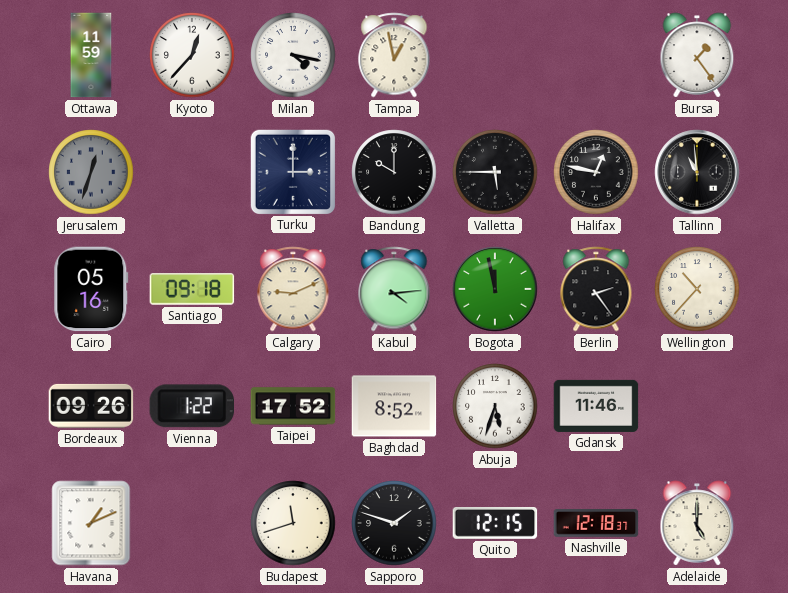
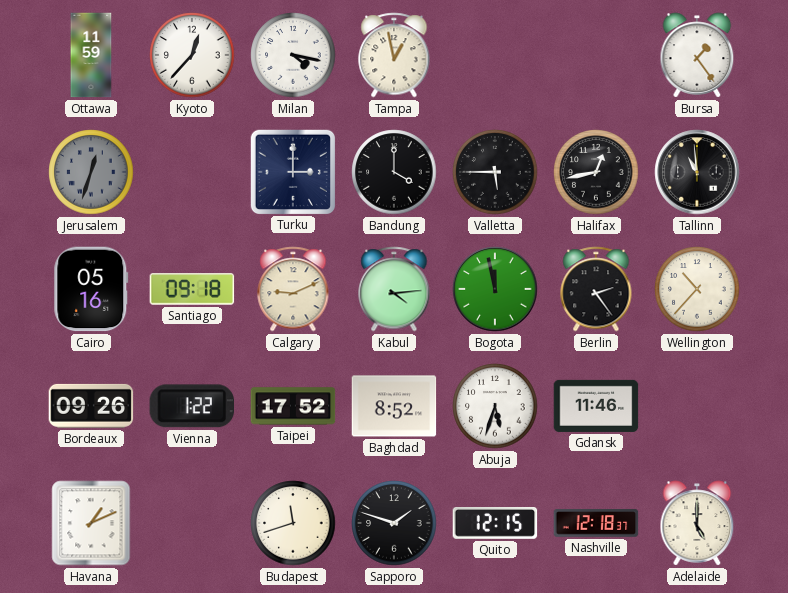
Bandung: 10:00 -> 4:00
Halifax: 12:47 -> 12:43
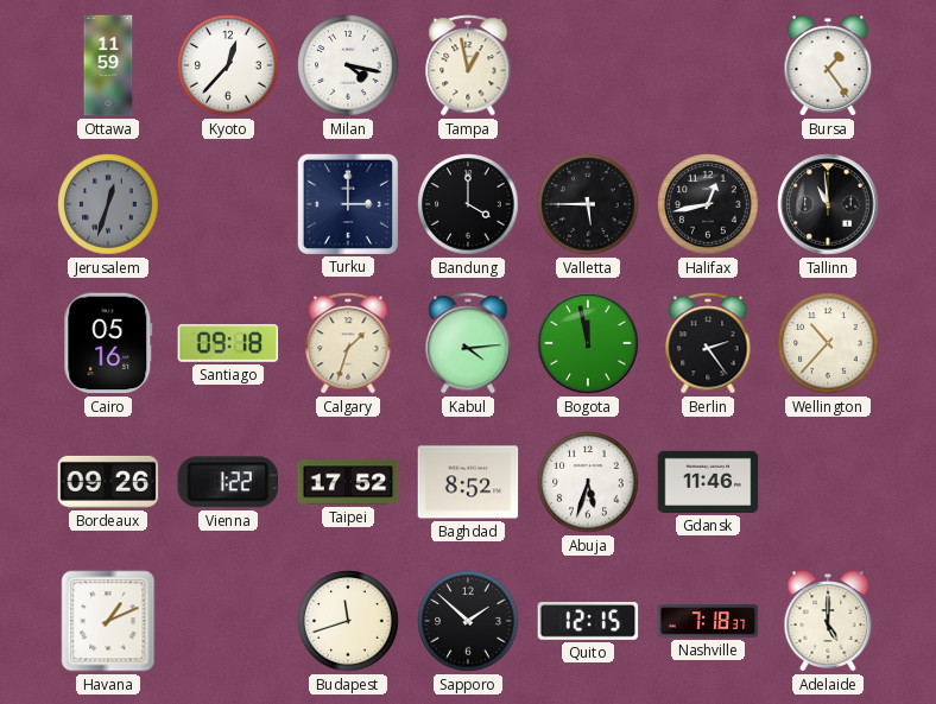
Calgary: 9:11 -> 1:33
Sapporo: 1:48 -> 1:52
Nashville: 12:18 -> 7:18
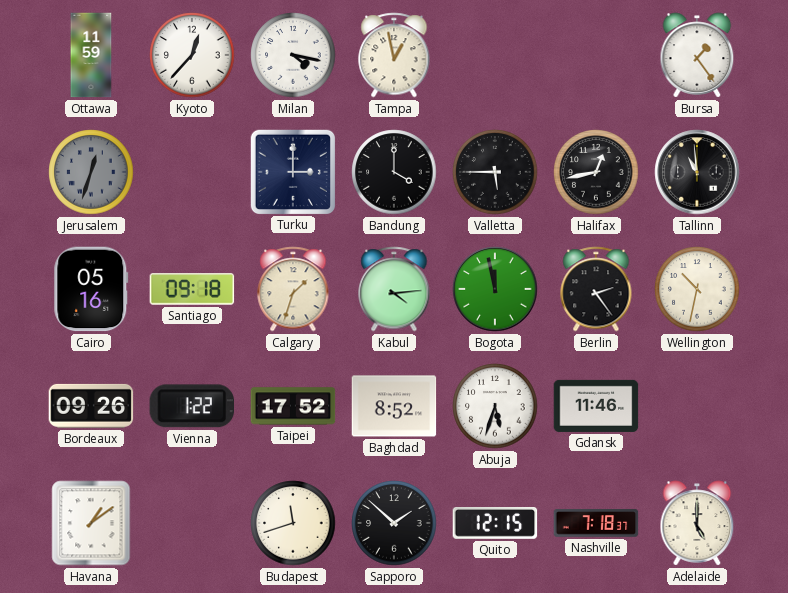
Wellington: 10:37 -> 10:32
Havana: 1:11 -> 1:09
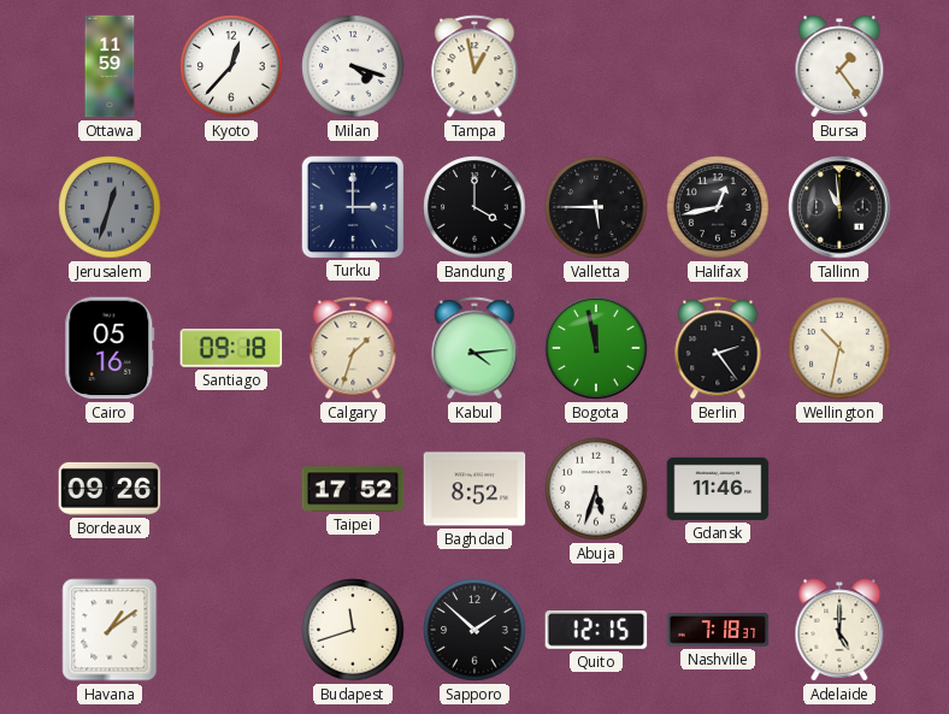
Milan: 4:17 -> 4:18
Vienna: 1:22 -> none
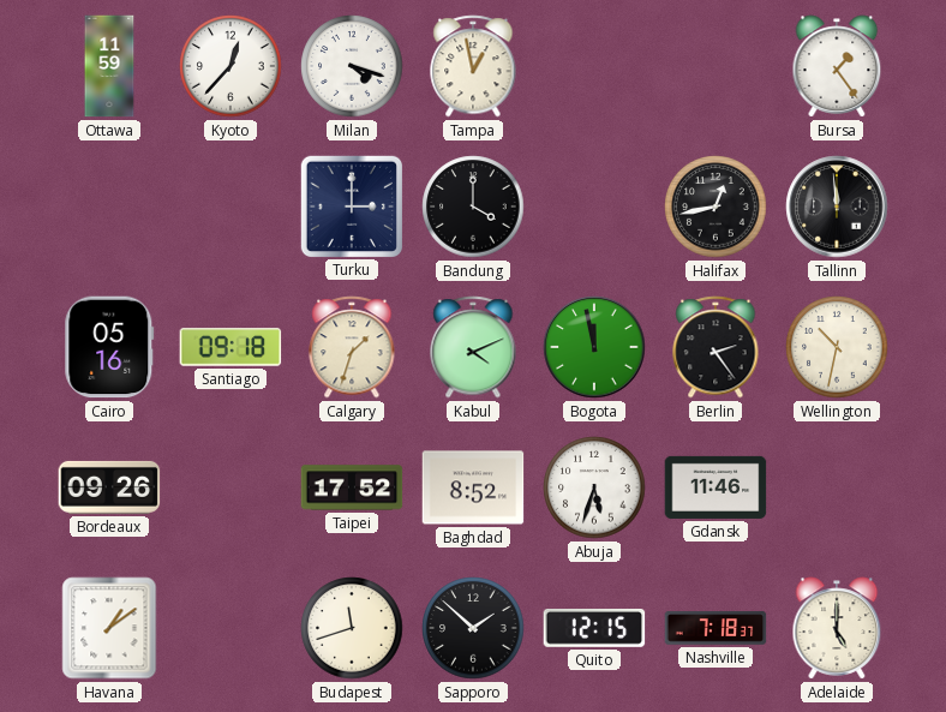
Jerusalem: 12:33 -> none
Valletta: 5:45 -> none
Tallinn: 10:59 -> 11:59
Kabul: 4:14 -> 4:11
